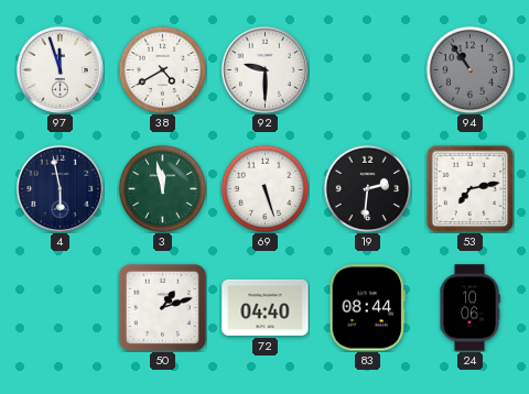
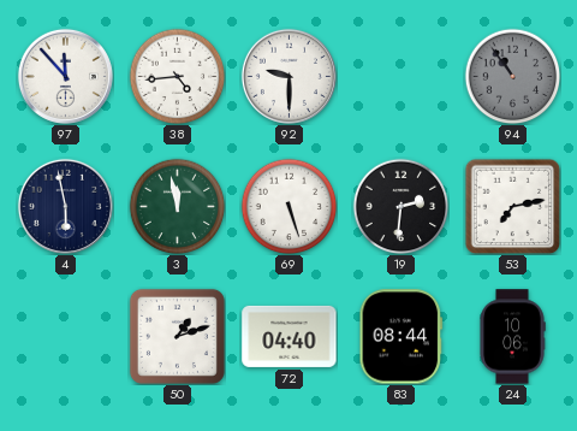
97: 11:57 -> 11:53
38: 4:40 -> 4:44
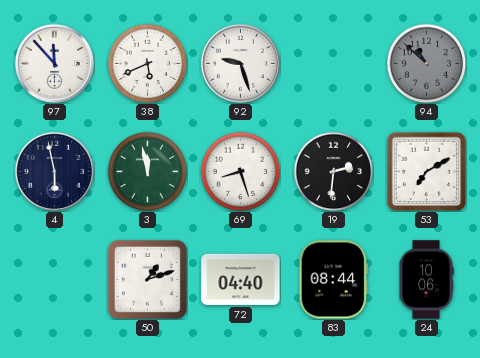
38: 4:44 -> 5:41
92: 9:30 -> 9:27
94: 10:54 -> 10:52
69: 5:27 -> 8:27
53: 7:13 -> 7:10
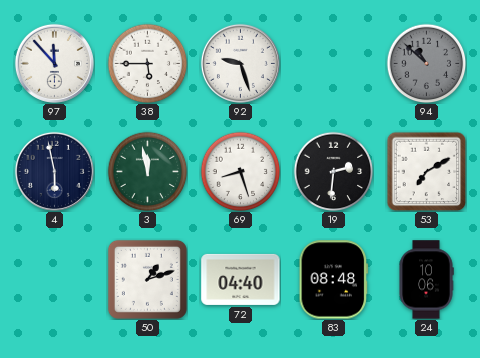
38: 5:41 -> 5:45
83: 08:44 -> 08:48
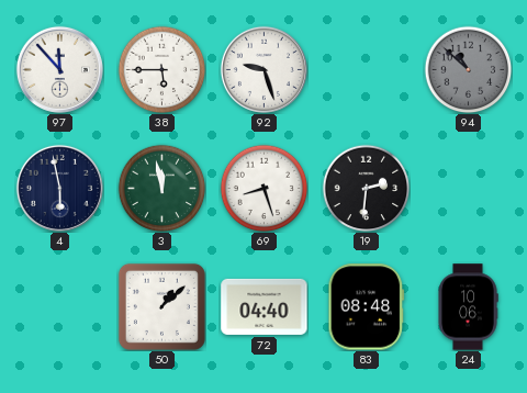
53: 7:10 -> none
50: 1:12 -> 1:08
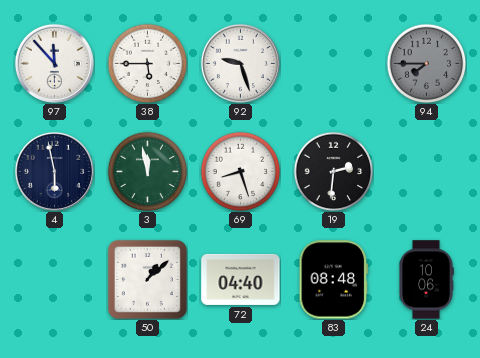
94: 10:52 -> 7:45
